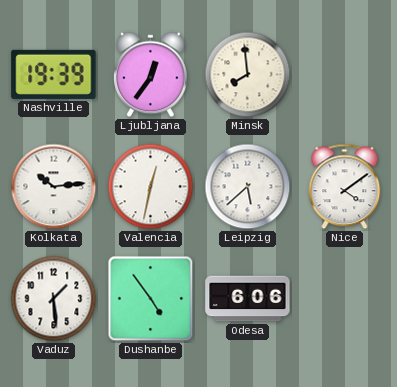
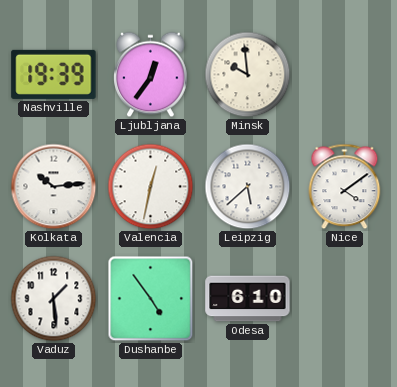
Minsk: 7:59 -> 9:59
Odesa: 6:06 -> 6:10
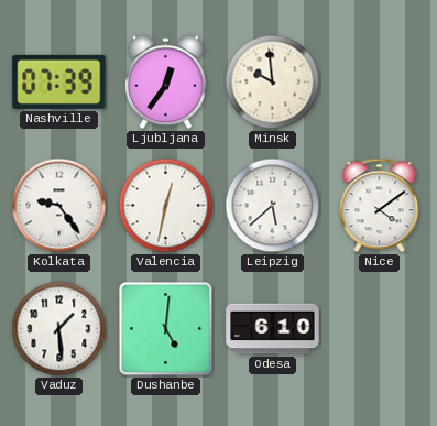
Nashville: 19:39 -> 07:39
Kolkata: 10:14 -> 9:24
Dushanbe: 4:54 -> 5:01
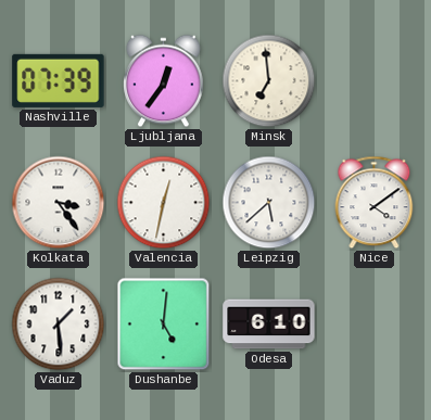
Minsk: 9:59 -> 6:59
Kolkata: 9:24 -> 3:24
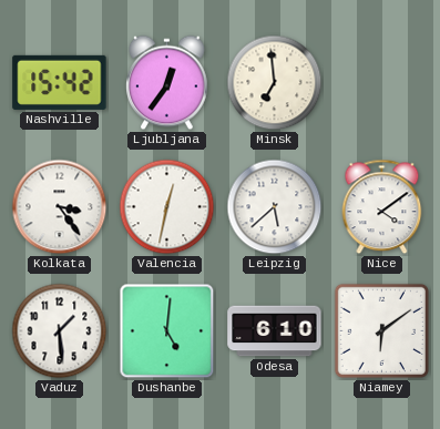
Nashville: 07:39 -> 15:42
Niamey: none -> 6:09
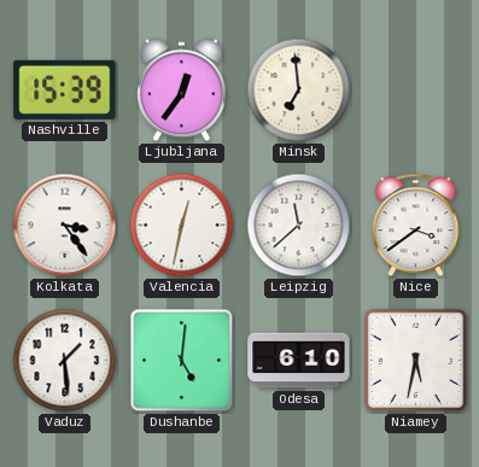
Nashville: 15:42 -> 15:39
Leipzig: 5:38 -> 11:38
Nice: 4:09 -> 3:39
Niamey: 6:09 -> 5:32
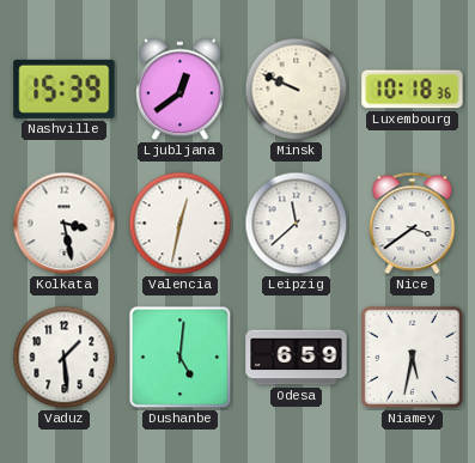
Ljubljana: 12:36 -> 12:39
Minsk: 6:59 -> 9:49
Luxembourg: none -> 10:18
Kolkata: 3:24 -> 3:28
Odesa: 6:10 -> 6:59
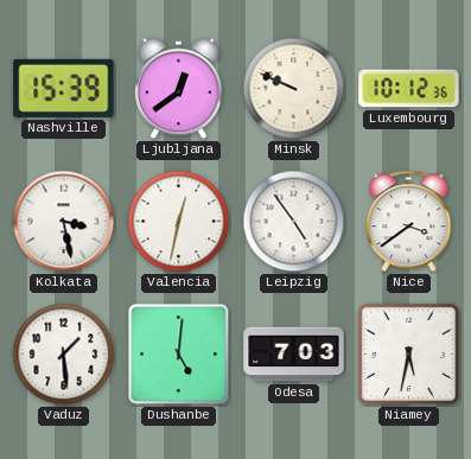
Luxembourg: 10:18 -> 10:12
Leipzig: 11:38 -> 4:54
Odesa: 6:59 -> 7:03
